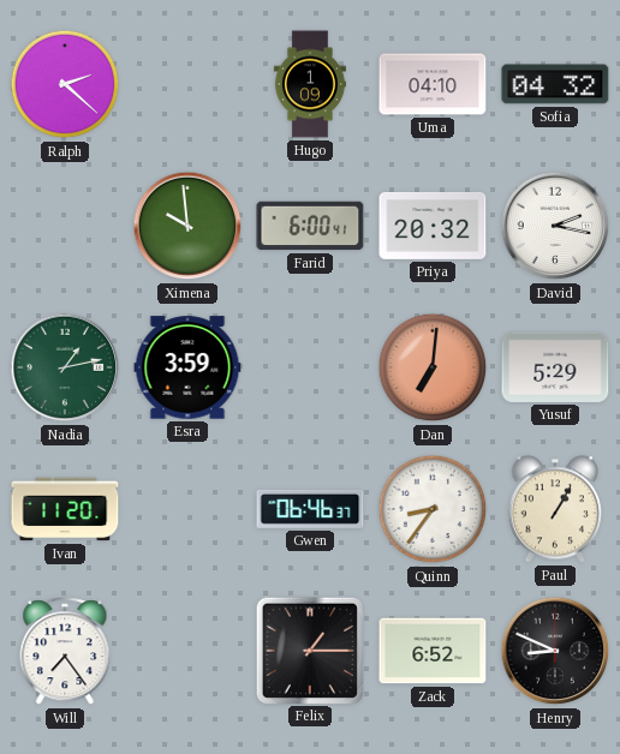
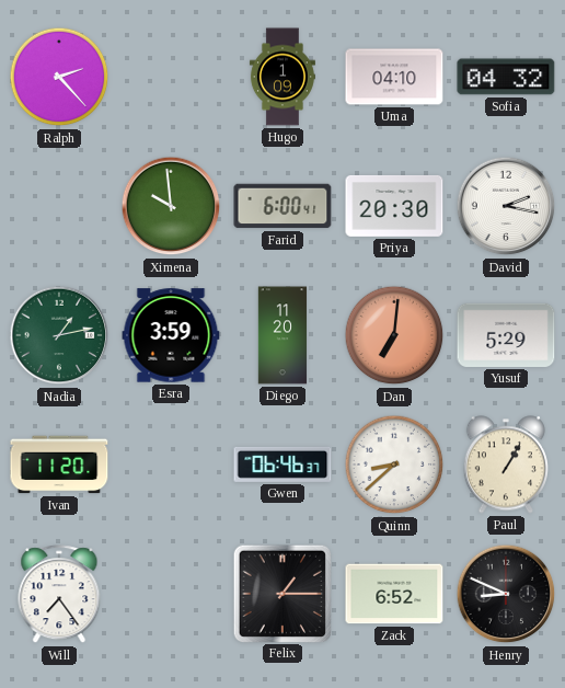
Ralph: 2:22 -> 2:23
Priya: 20:32 -> 20:30
Diego: none -> 11:20
Quinn: 8:36 -> 8:38
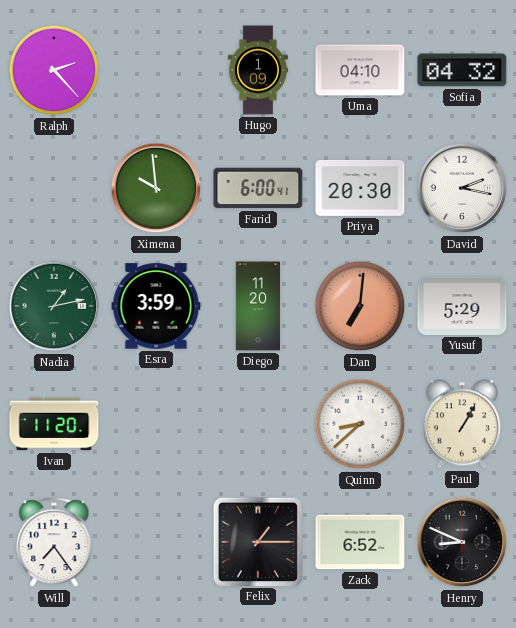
Gwen: 06:46 -> none
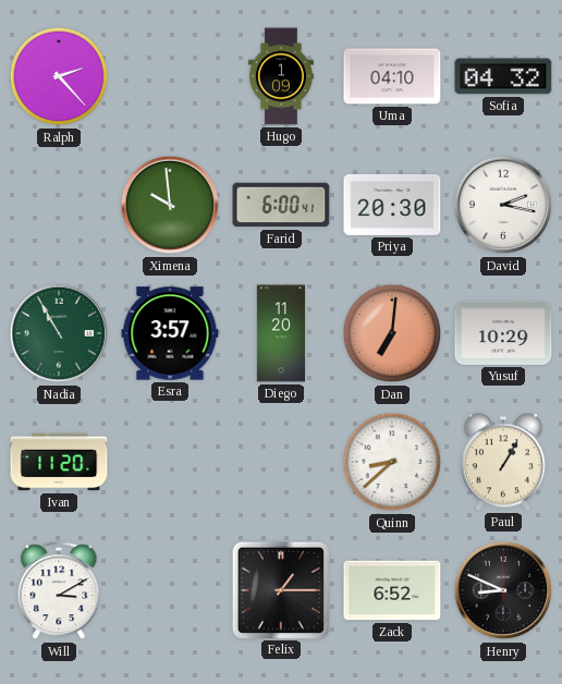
Nadia: 1:13 -> 10:55
Esra: 3:59 -> 3:57
Yusuf: 5:29 -> 10:29
Will: 7:24 -> 3:10
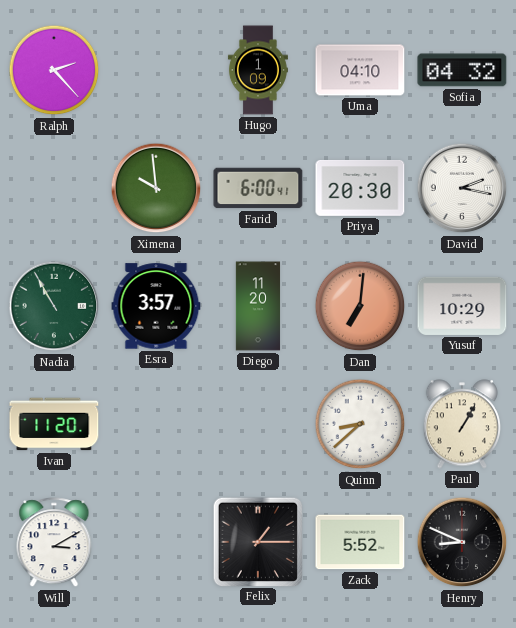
Zack: 6:52 -> 5:52
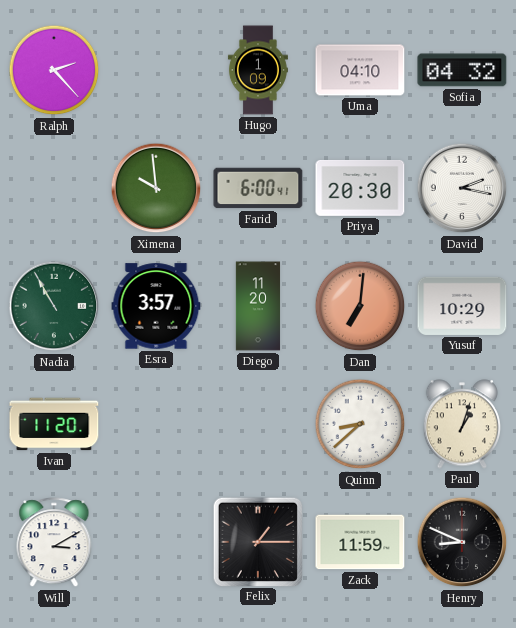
Paul: 1:05 -> 1:03
Zack: 5:52 -> 11:59
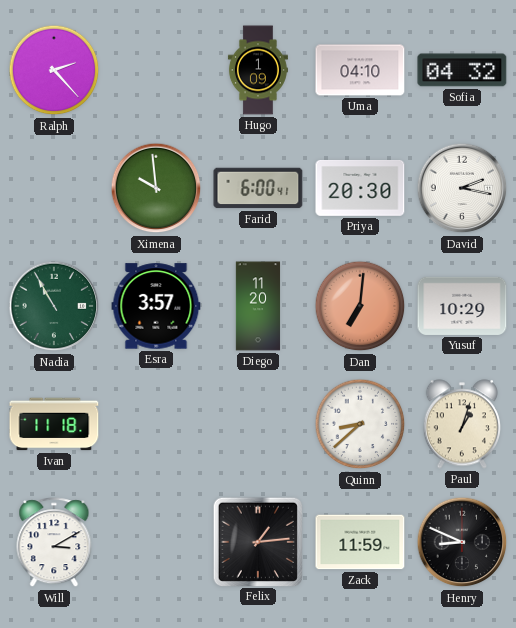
Ivan: 11:20 -> 11:18
Felix: 1:15 -> 1:14
